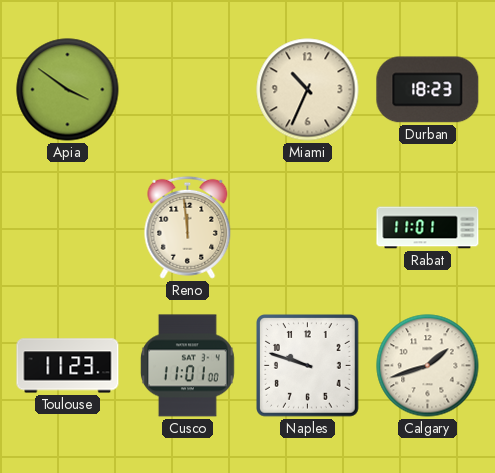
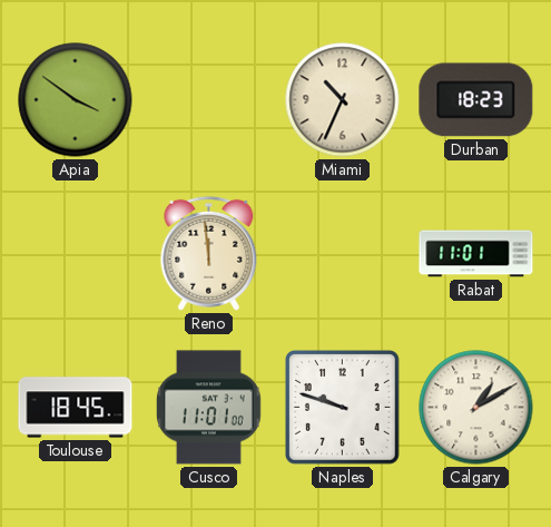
Toulouse: 11:23 -> 18:45
Calgary: 1:42 -> 1:10
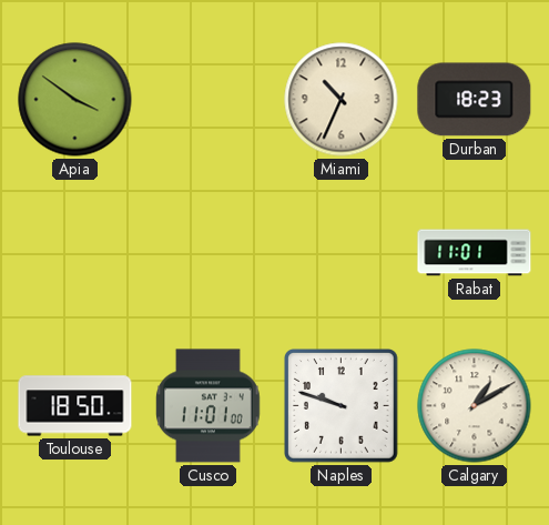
Reno: 11:59 -> none
Toulouse: 18:45 -> 18:50
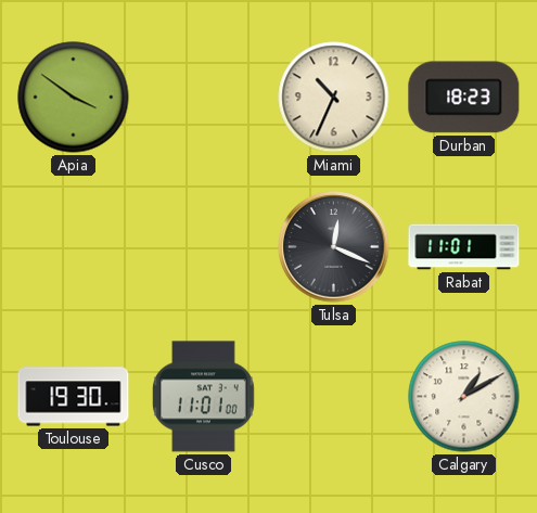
Tulsa: none -> 12:19
Toulouse: 18:50 -> 19:30
Naples: 9:48 -> none
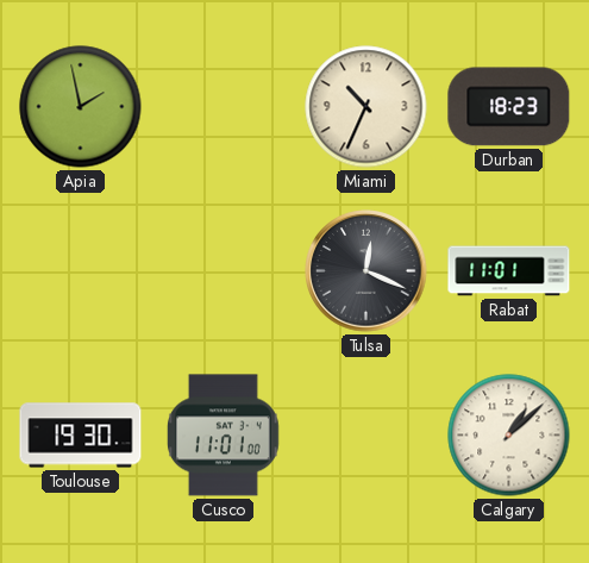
Apia: 3:51 -> 1:58
Calgary: 1:10 -> 1:08
